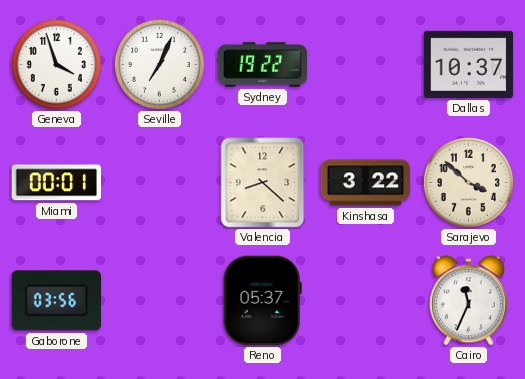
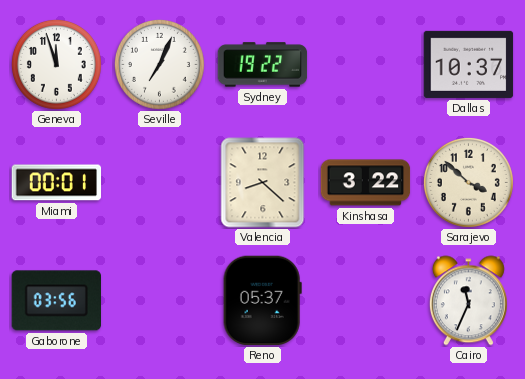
Geneva: 3:57 -> 11:57
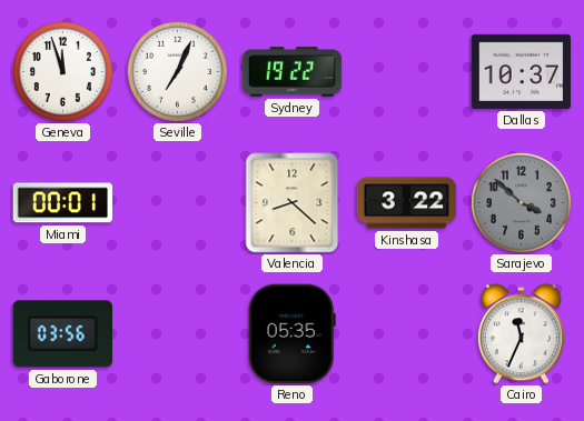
Sarajevo dial: cream -> grey
Reno: 05:37 -> 05:35
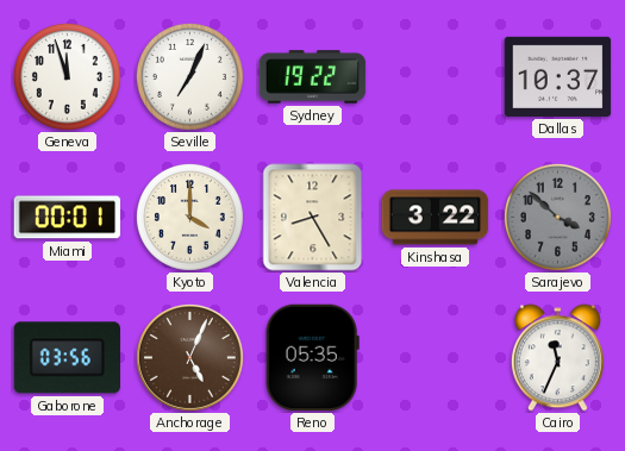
Kyoto: none -> 4:00
Valencia: 8:22 -> 8:25
Anchorage: none -> 5:04
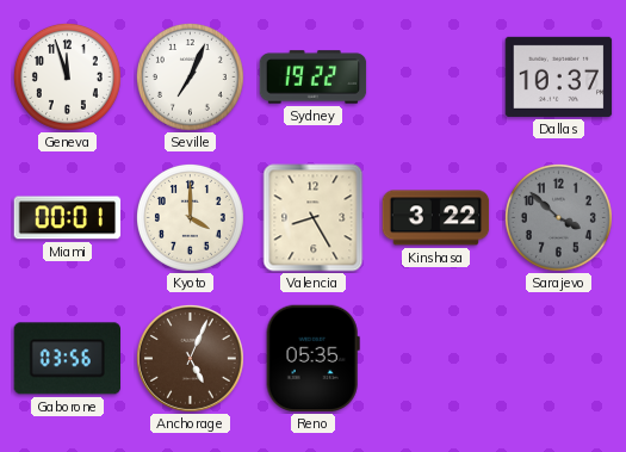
Cairo: 11:34 -> none
